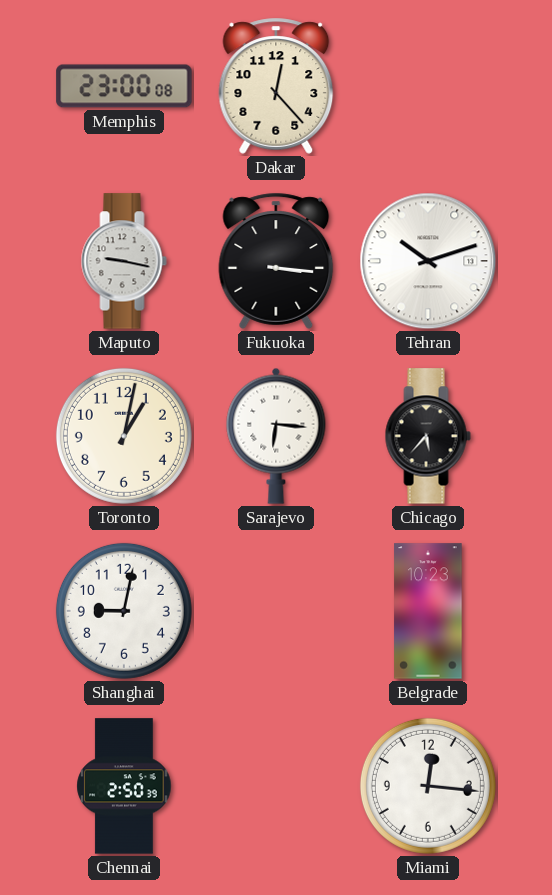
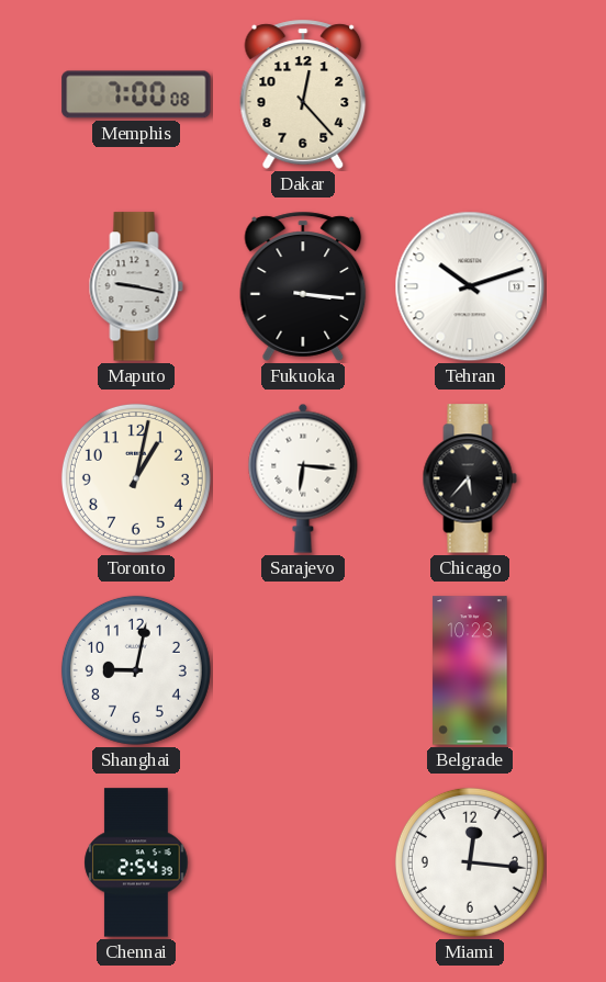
Memphis: 23:00 -> 7:00
Chennai: 2:50 -> 2:54
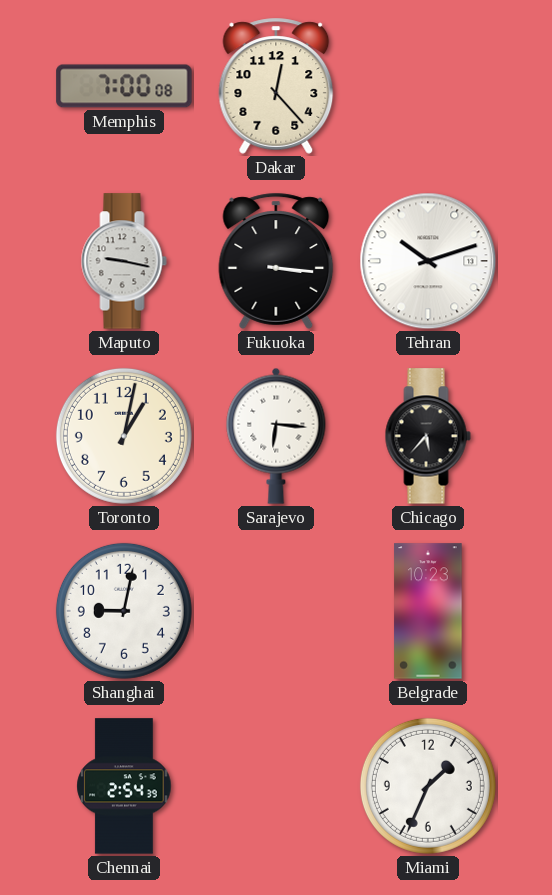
Miami: 12:16 -> 1:34
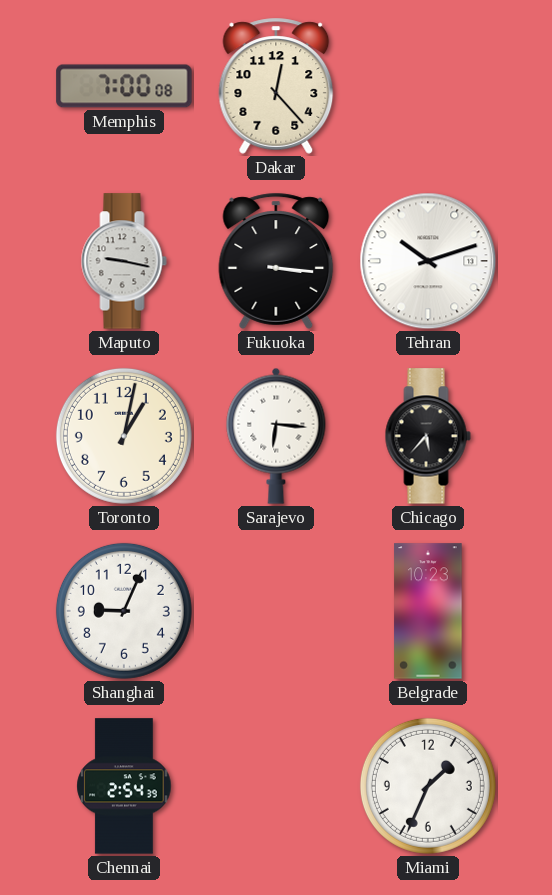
Shanghai: 9:02 -> 9:04
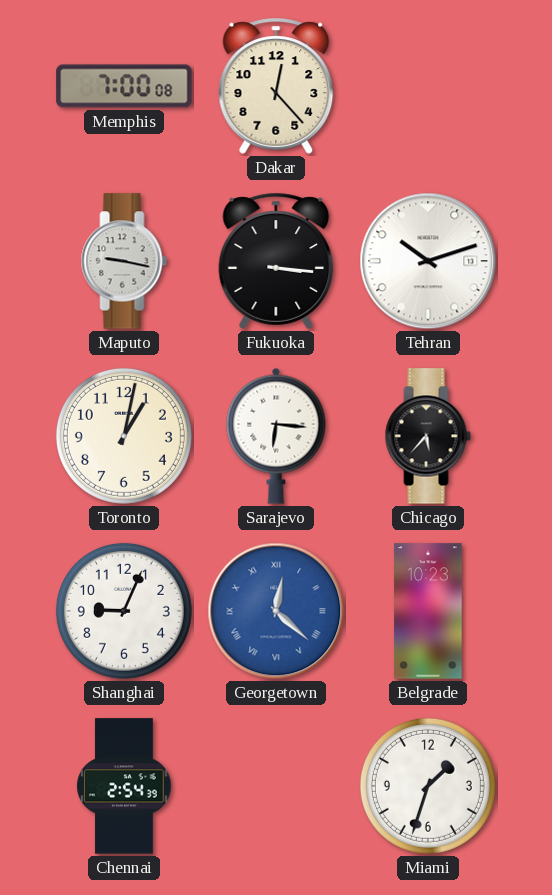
Georgetown: none -> 12:22
Miami: 1:34 -> 1:33
